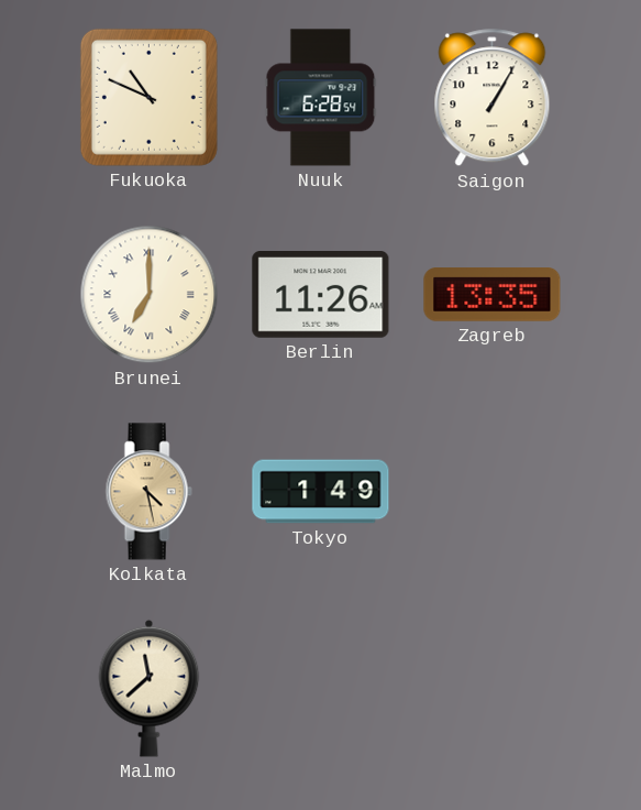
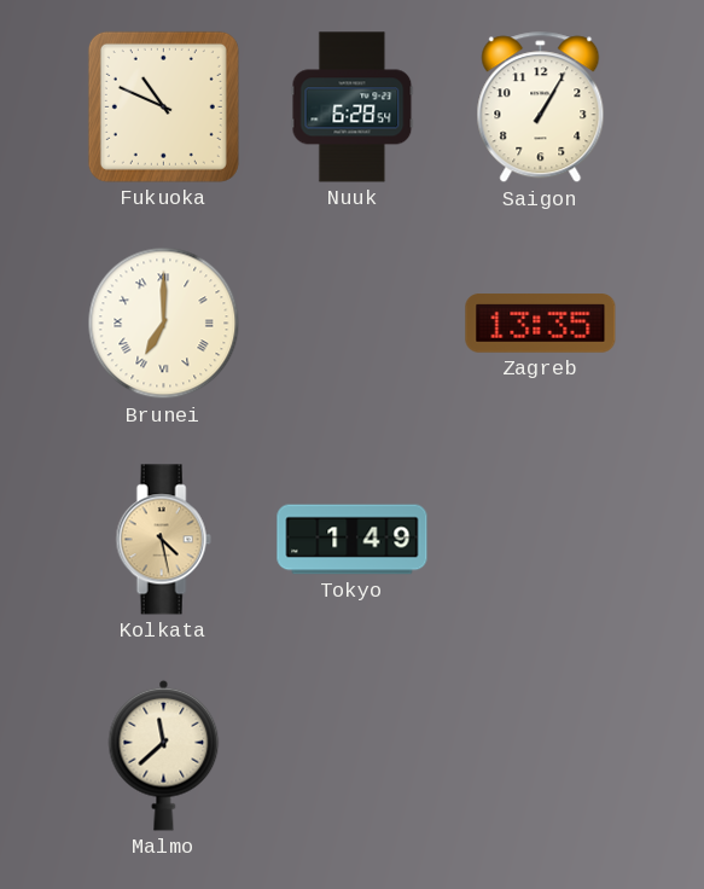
Berlin: 11:26 -> none
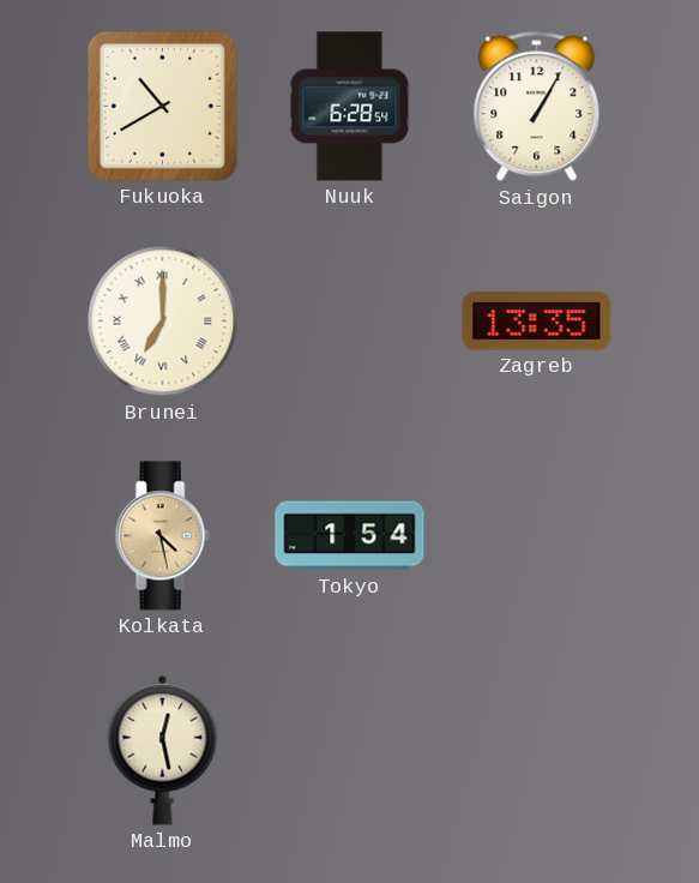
Fukuoka: 10:49 -> 10:40
Tokyo: 1:49 -> 1:54
Malmo: 11:38 -> 12:28
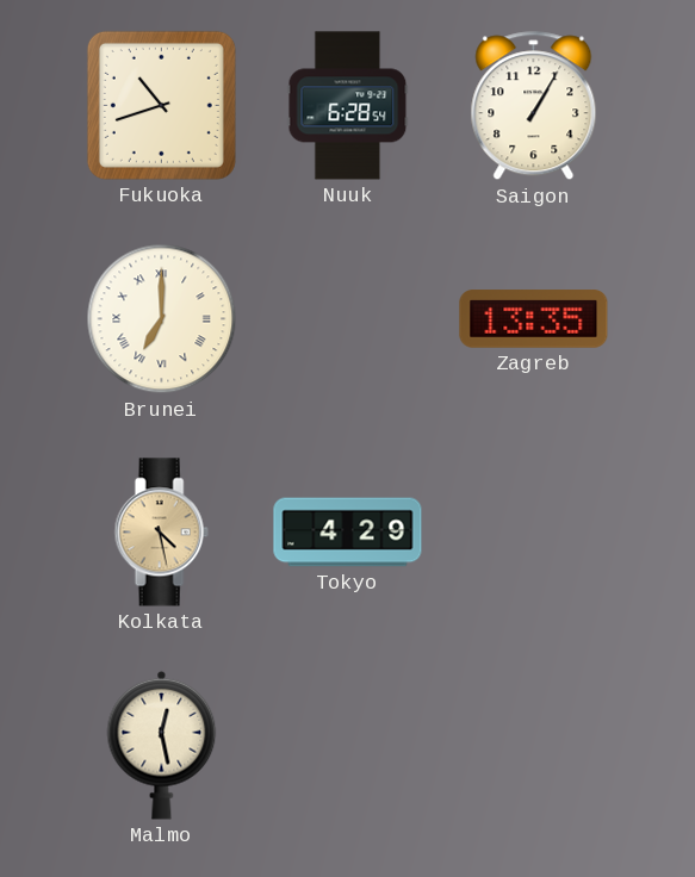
Fukuoka: 10:40 -> 10:42
Tokyo: 1:54 -> 4:29
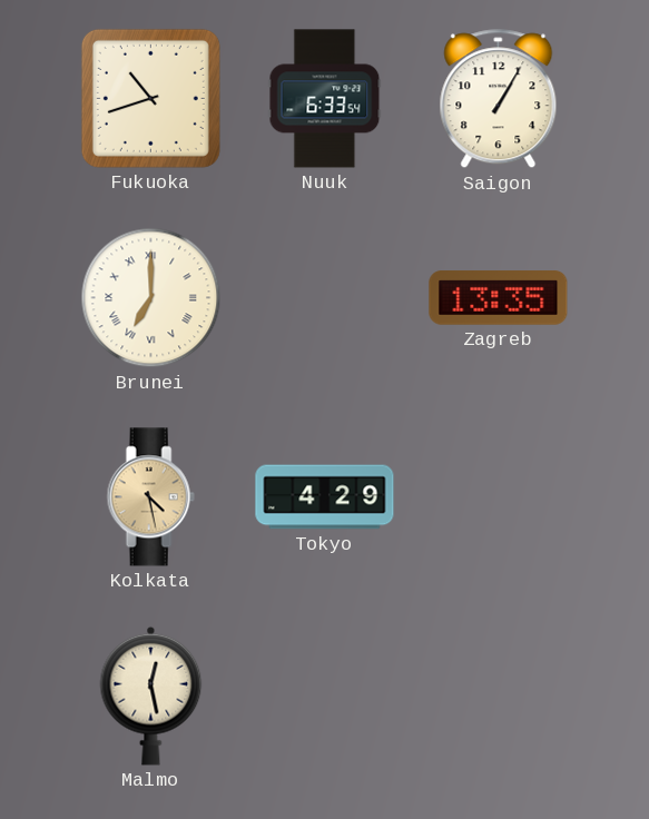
Nuuk: 6:28 -> 6:33
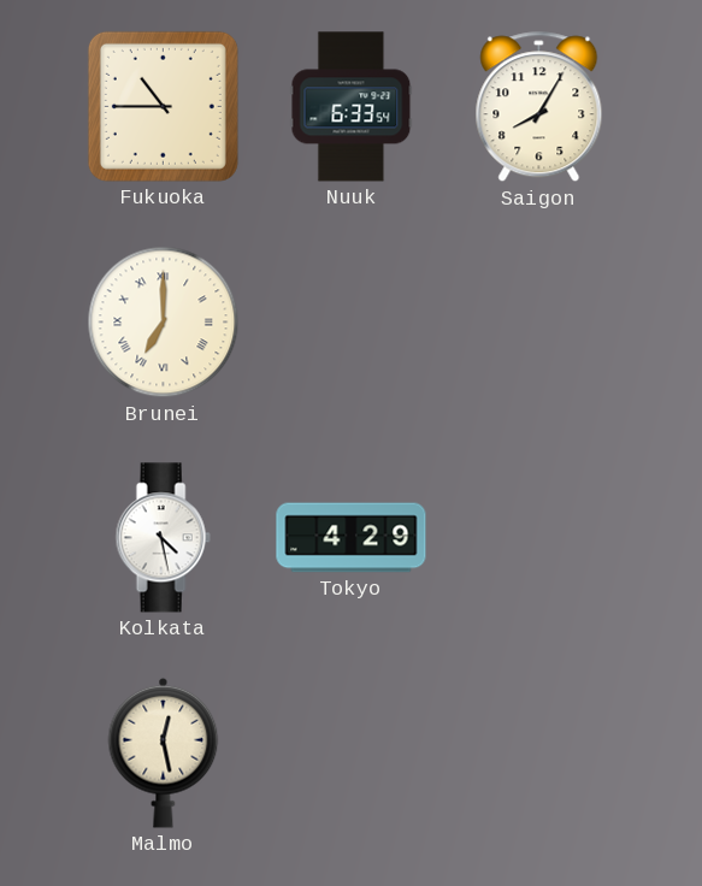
Fukuoka: 10:42 -> 10:45
Saigon: 1:05 -> 8:05
Zagreb: 13:35 -> none
Kolkata dial: champagne -> white
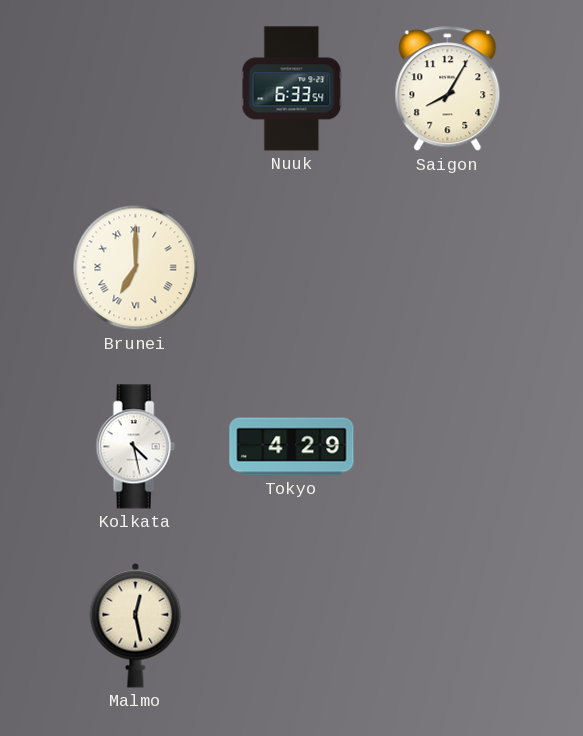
Fukuoka: 10:45 -> none
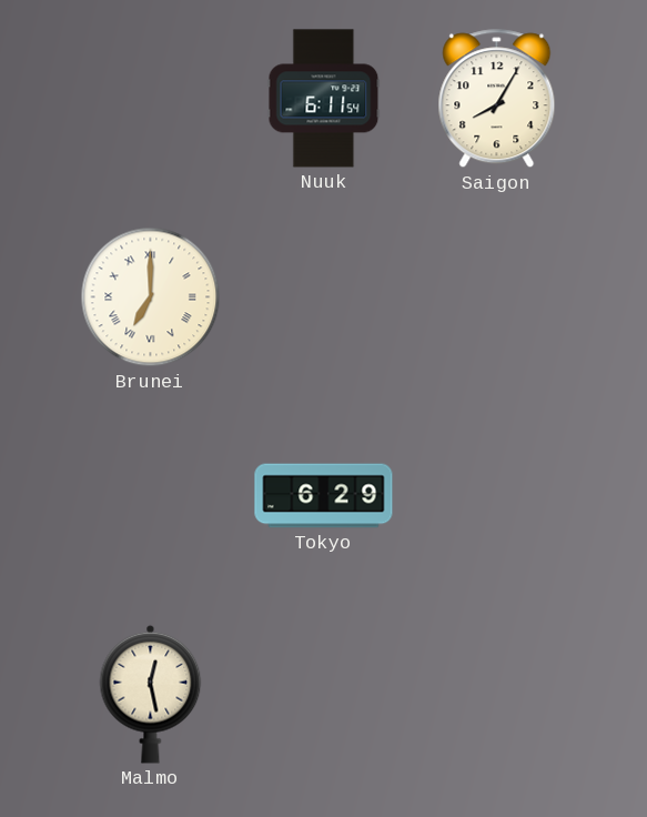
Nuuk: 6:33 -> 6:11
Kolkata: 4:28 -> none
Tokyo: 4:29 -> 6:29
